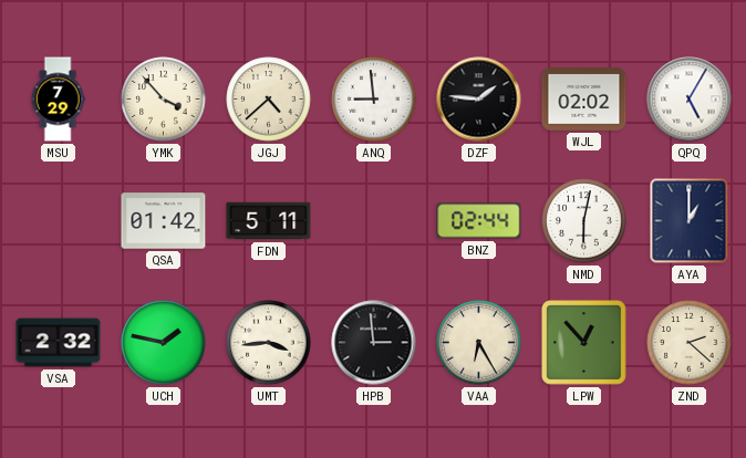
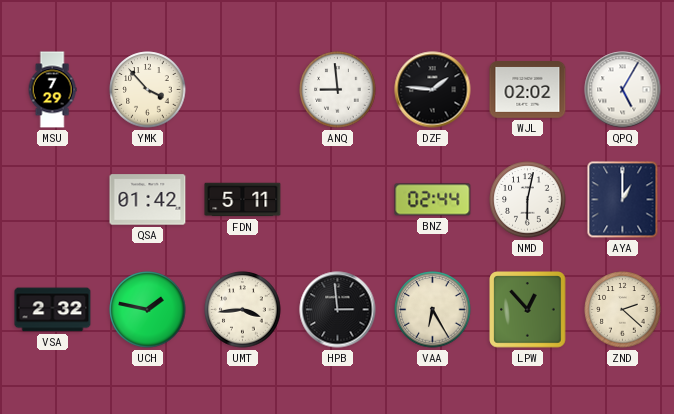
JGJ: 4:38 -> none
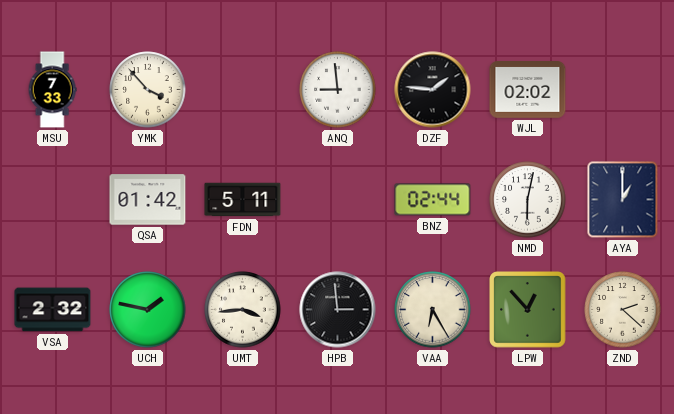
MSU: 7:29 -> 7:33
QPQ: 5:05 -> none
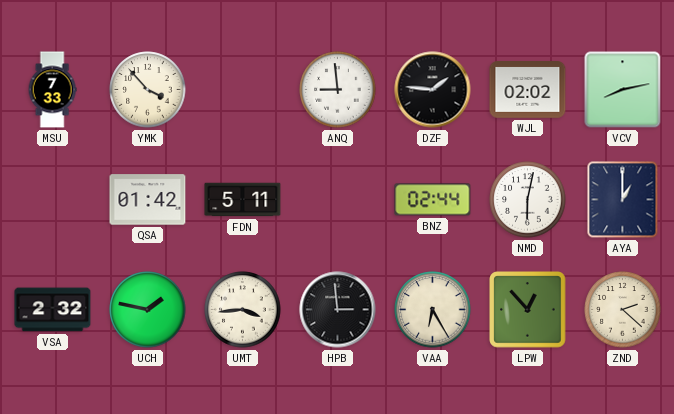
VCV: none -> 8:13
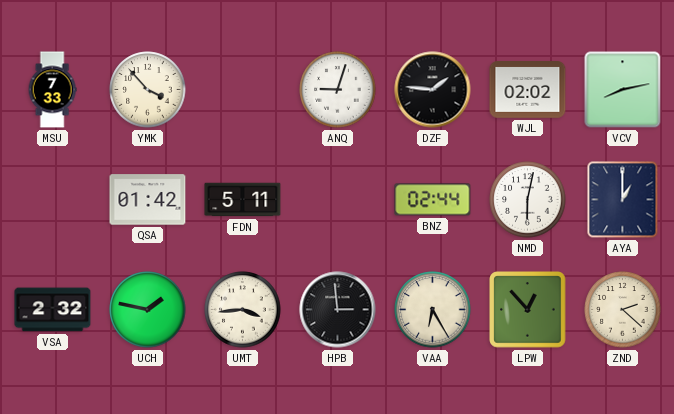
ANQ: 8:59 -> 9:03
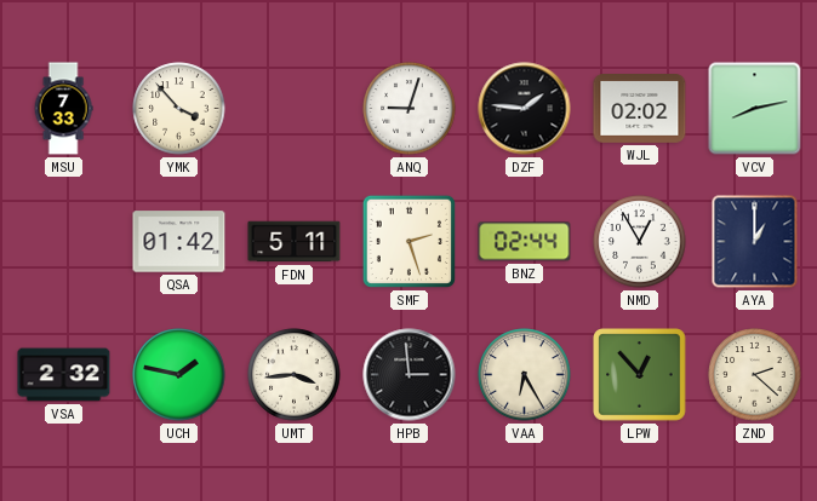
SMF: none -> 2:27
NMD: 6:02 -> 12:55
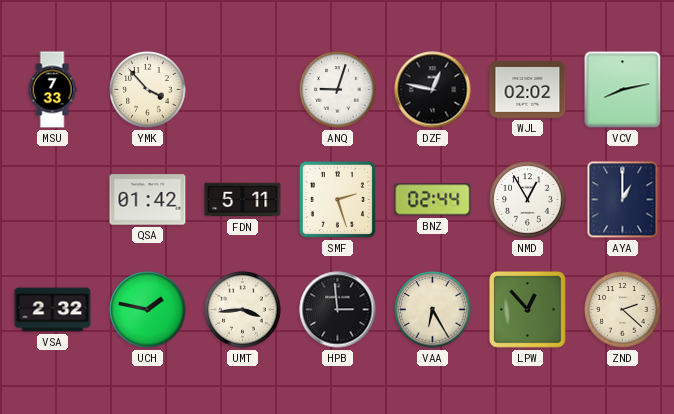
DZF: 1:46 -> 12:47
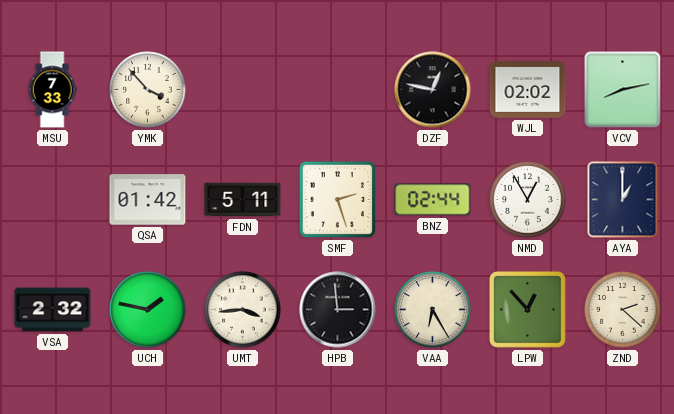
ANQ: 9:03 -> none
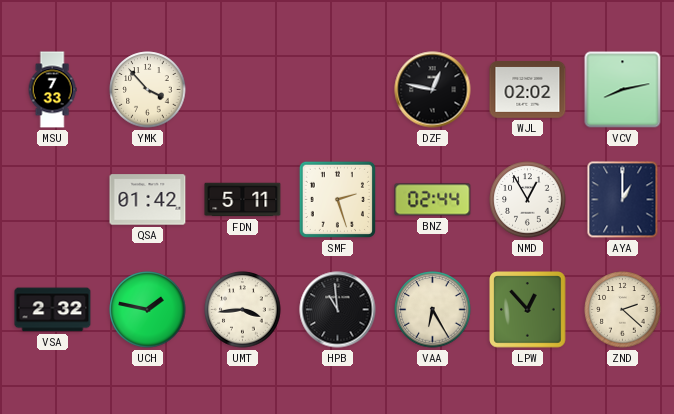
HPB: 2:59 -> 10:59
